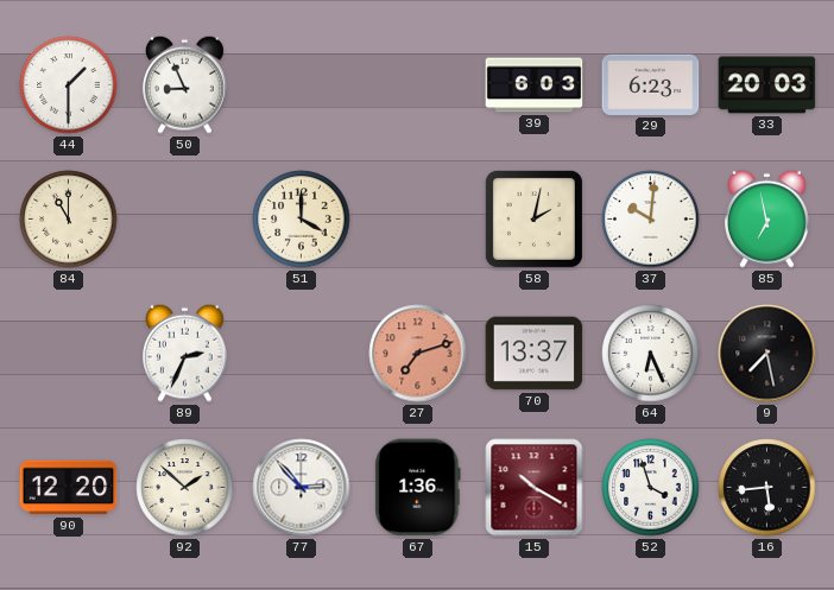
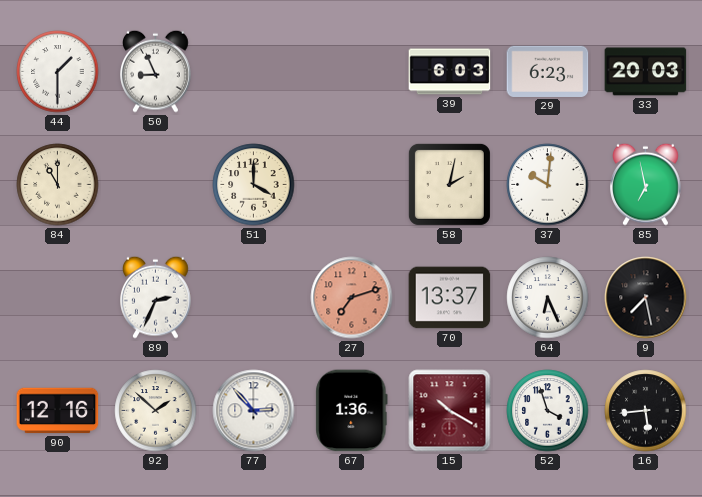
90: 12:20 -> 12:16
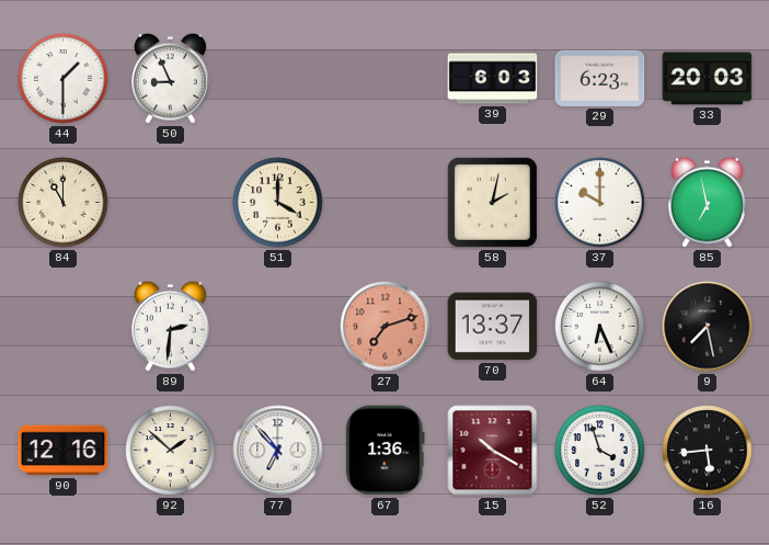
37: 10:01 -> 10:00
89: 2:34 -> 2:31
77: 2:53 -> 6:53
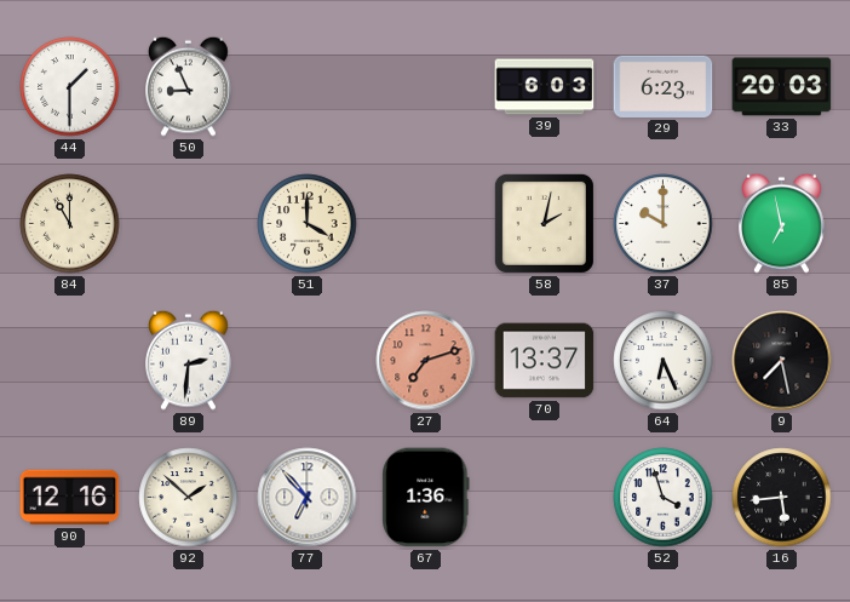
15: 10:20 -> none
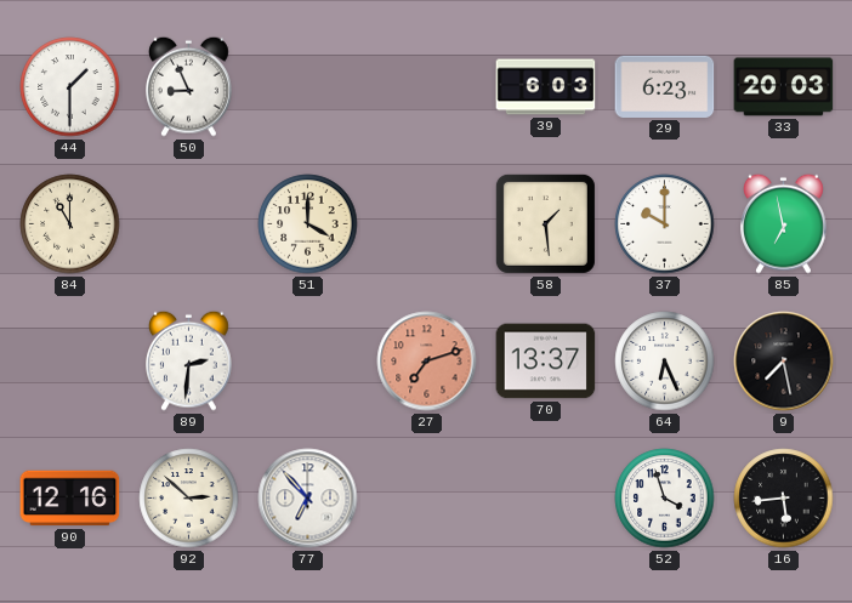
58: 2:02 -> 1:29
92: 1:52 -> 2:52
67: 1:36 -> none
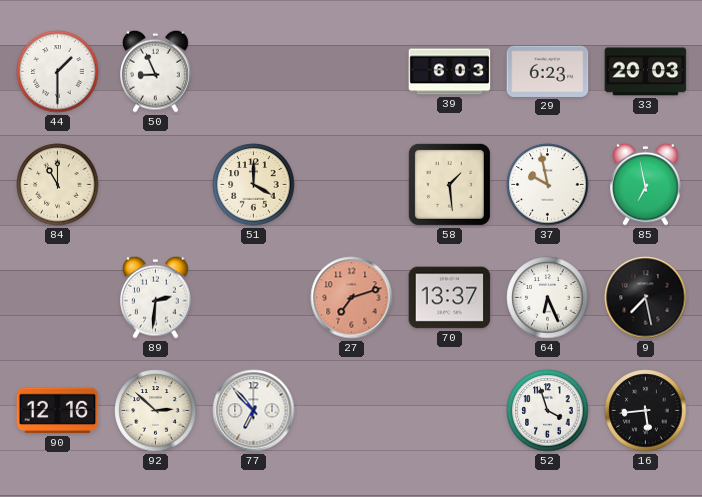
37: 10:00 -> 9:58
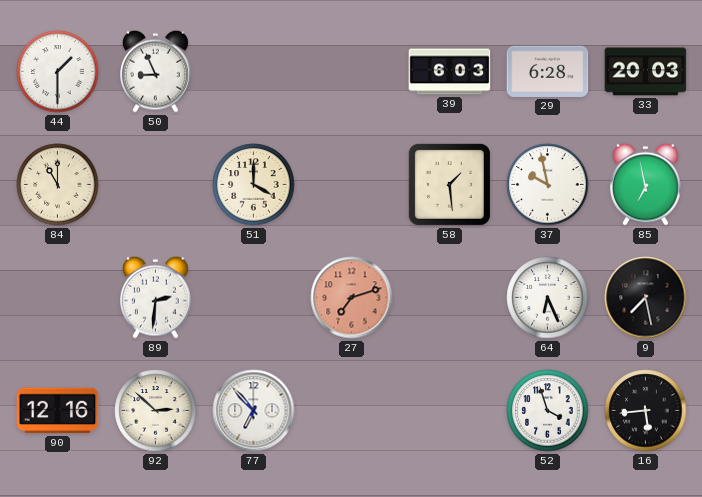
29: 6:23 -> 6:28
70: 13:37 -> none
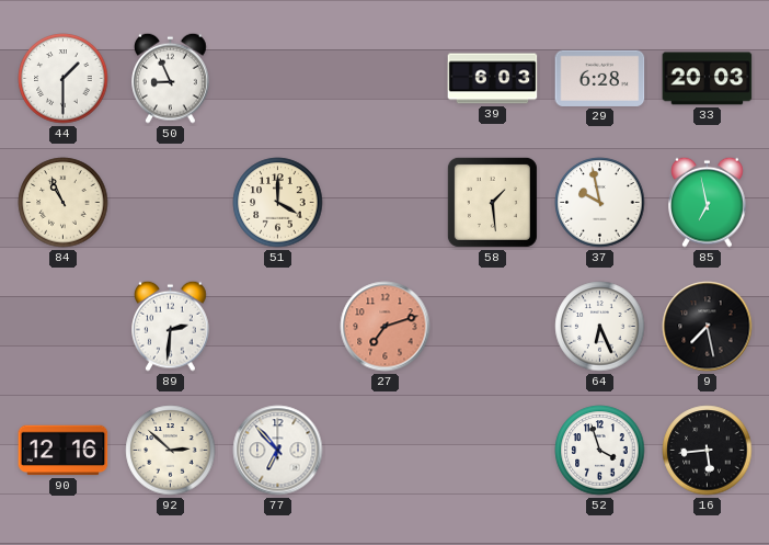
84: 11:00 -> 10:56
